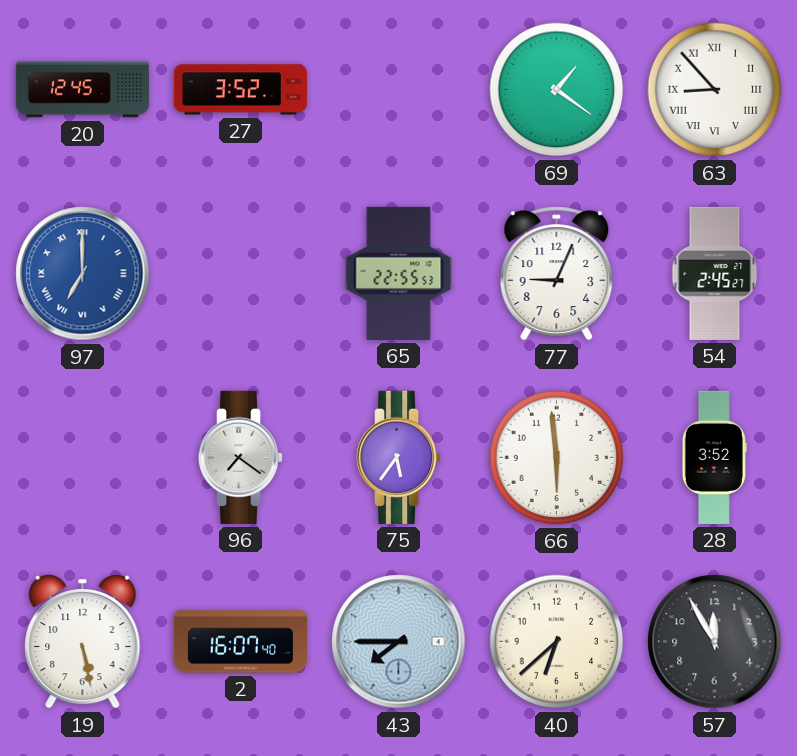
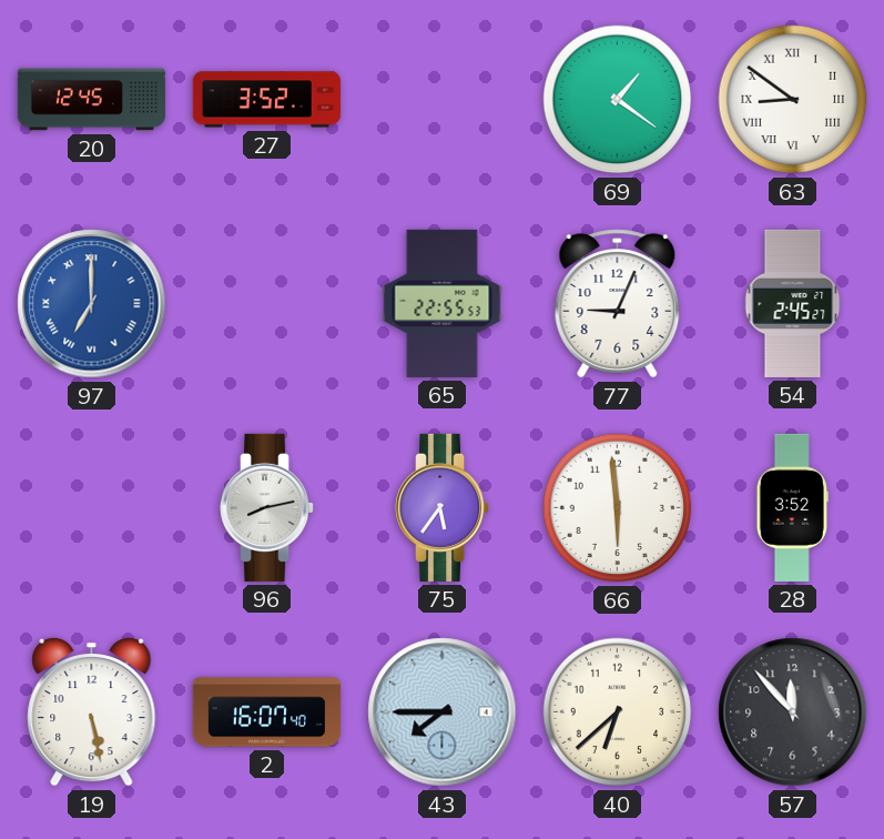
63: 8:53 -> 8:51
96: 7:21 -> 8:13
57: 11:55 -> 11:53
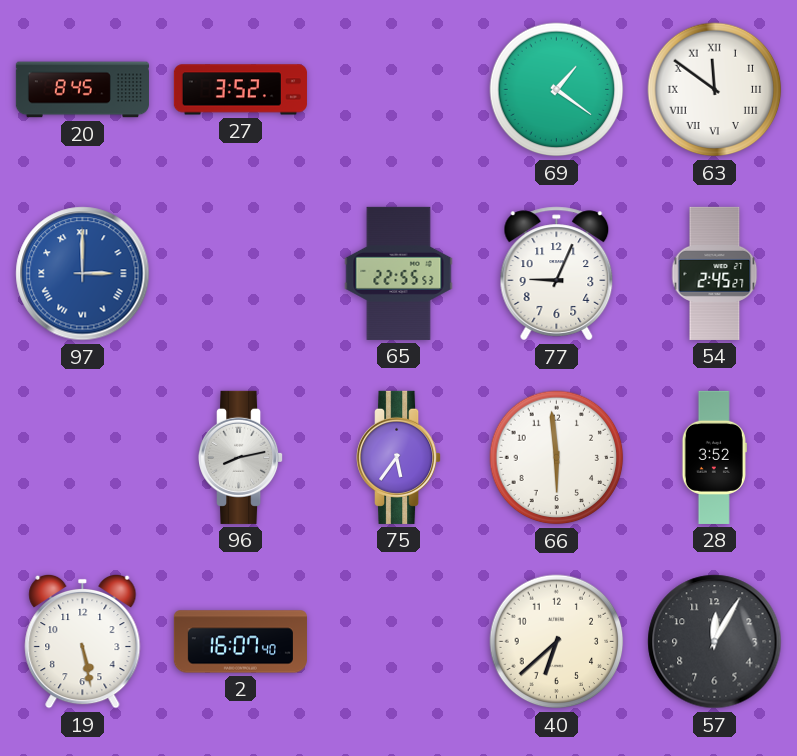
20: 12:45 -> 8:45
63: 8:51 -> 11:51
97: 7:00 -> 3:00
43: 7:45 -> none
57: 11:53 -> 12:05
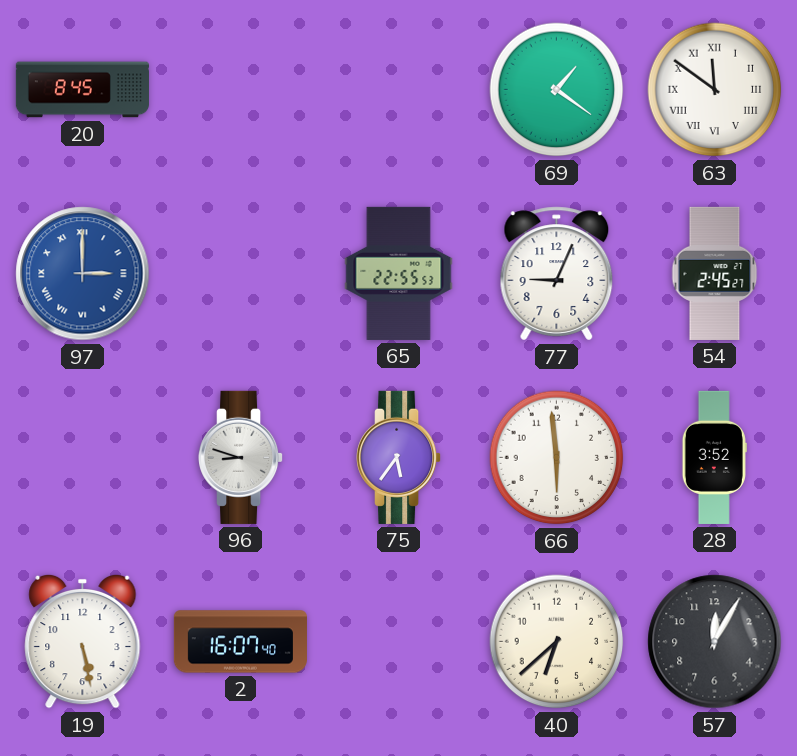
27: 3:52 -> none
96: 8:13 -> 8:48
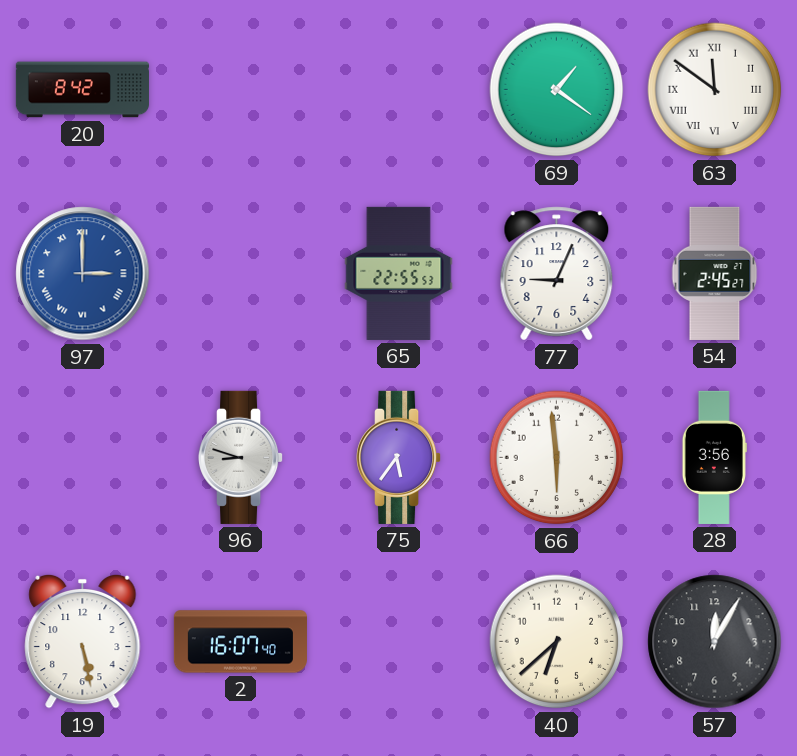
20: 8:45 -> 8:42
28: 3:52 -> 3:56
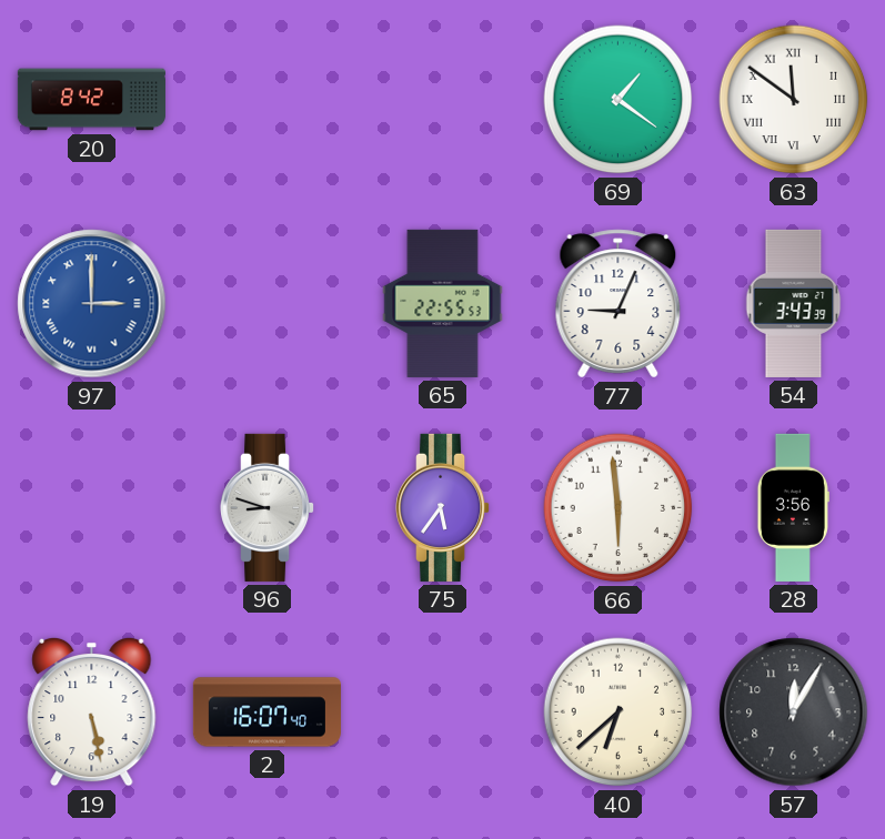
54: 2:45 -> 3:43
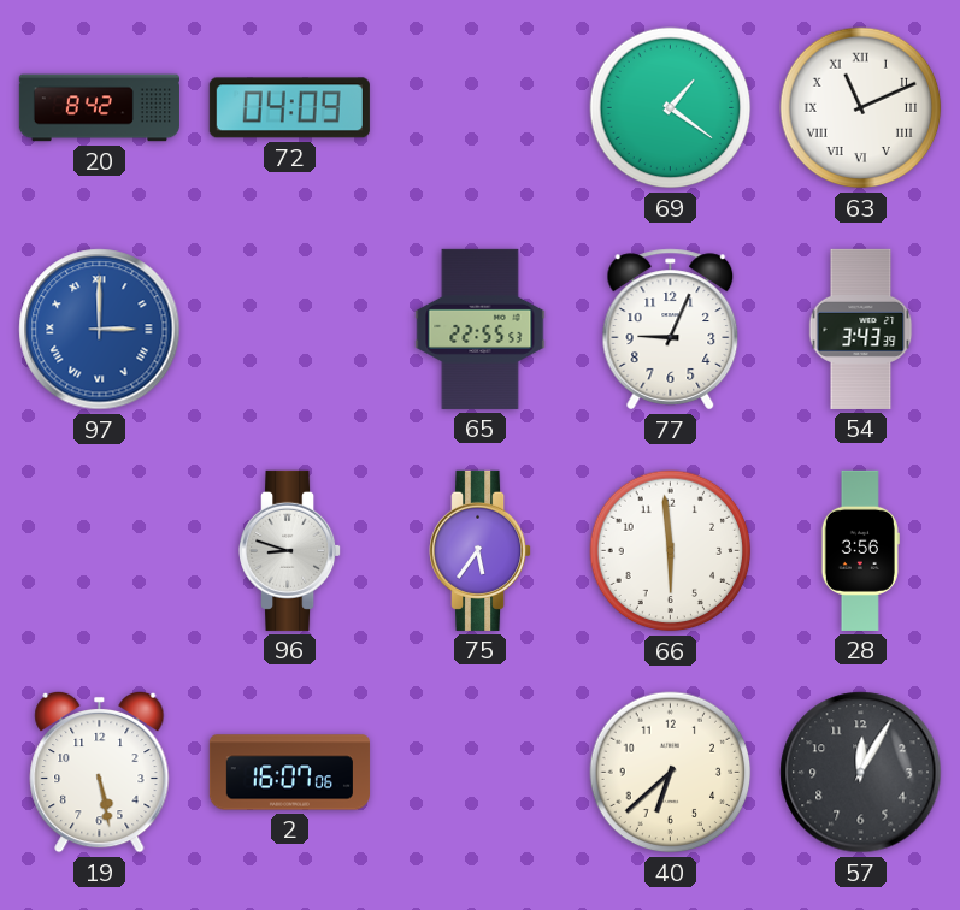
72: none -> 04:09
63: 11:51 -> 11:11
2: 16:07:40 -> 16:07:06
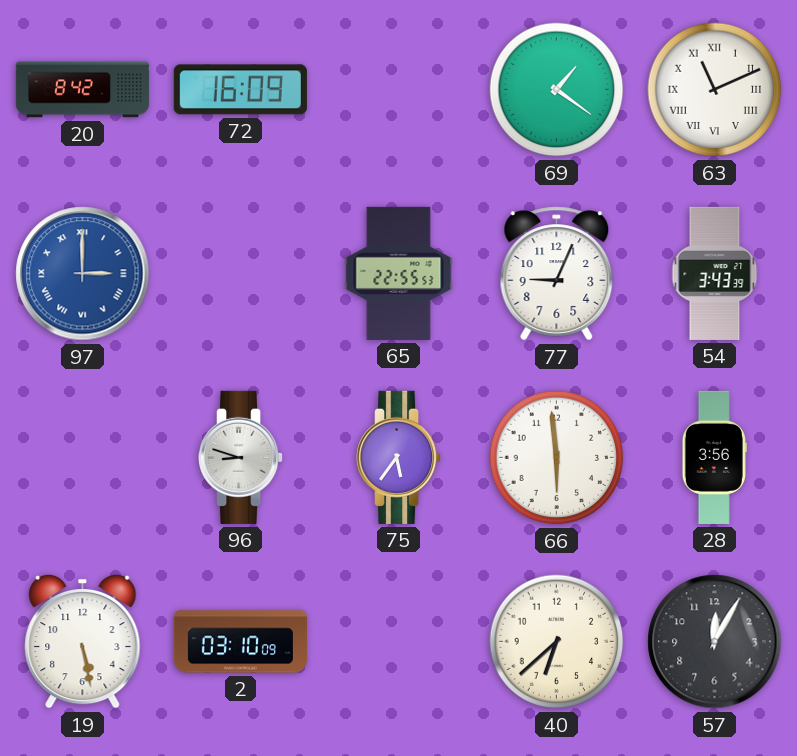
72: 04:09 -> 16:09
2: 16:07 -> 03:10
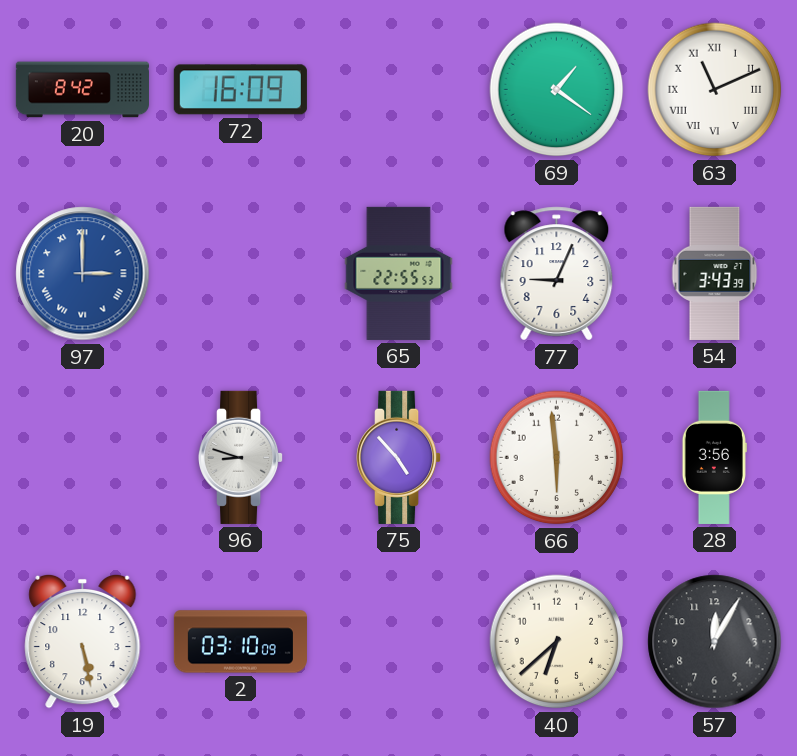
75: 5:36 -> 4:53
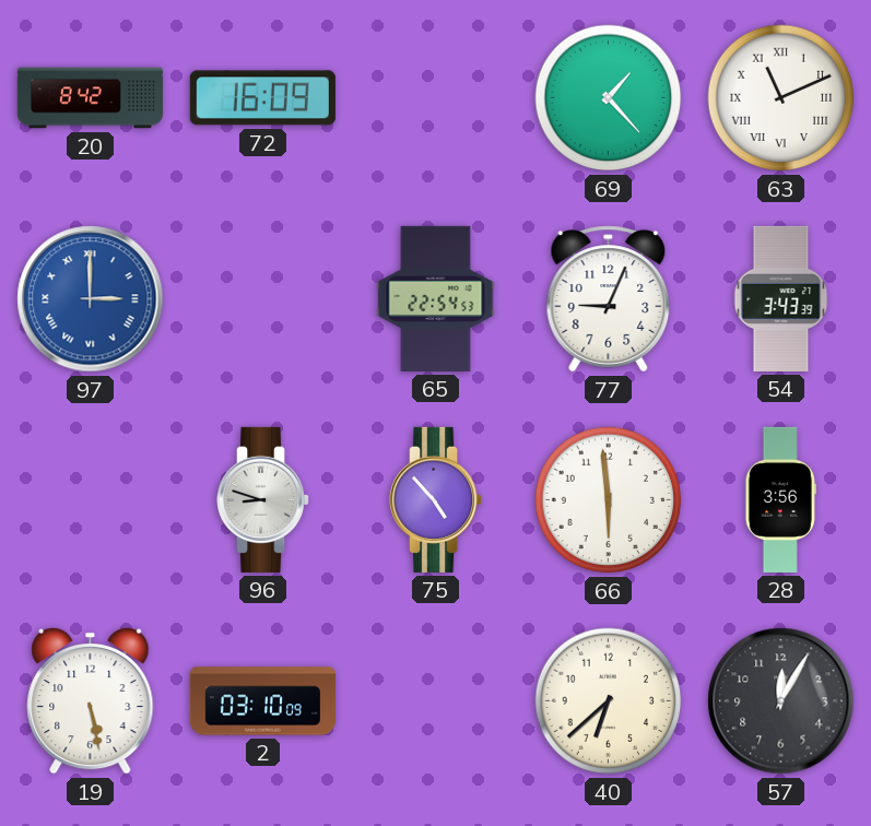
69: 1:21 -> 1:23
65: 22:55 -> 22:54
